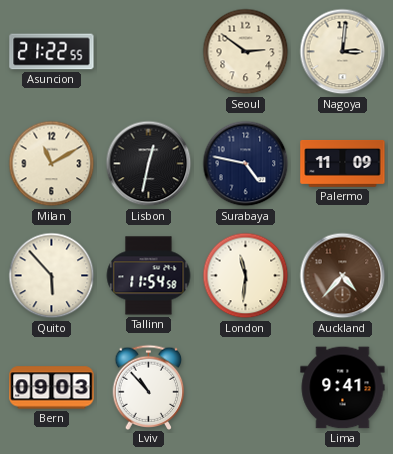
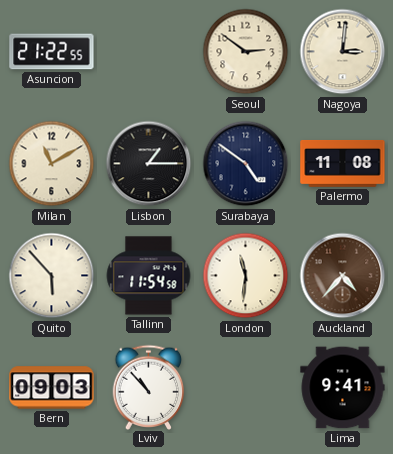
Lisbon: 12:32 -> 1:15
Surabaya: 4:47 -> 4:51
Palermo: 11:09 -> 11:08
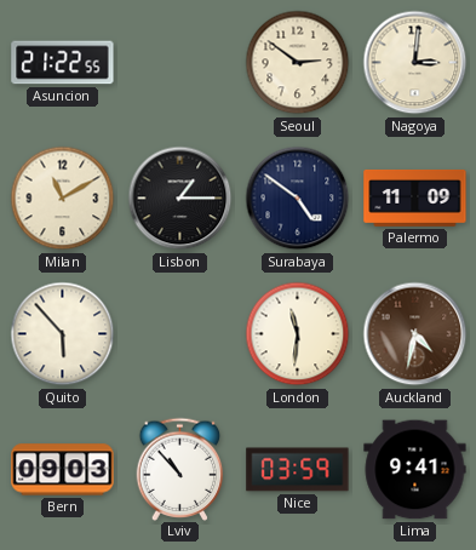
Palermo: 11:08 -> 11:09
Tallinn: 11:54 -> none
Auckland: 4:37 -> 4:32
Nice: none -> 03:59
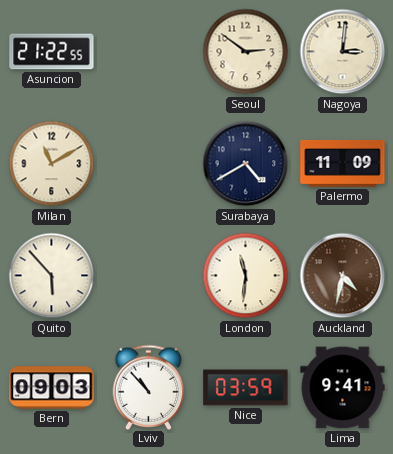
Lisbon: 1:15 -> none
Surabaya: 4:51 -> 4:40
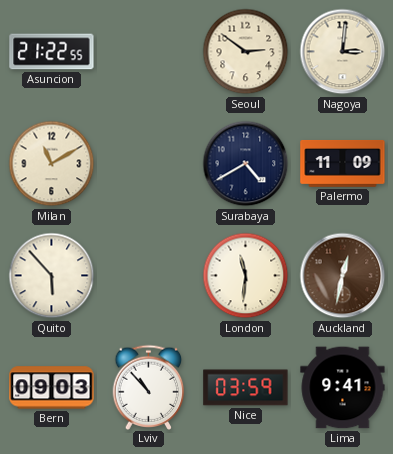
Auckland: 4:32 -> 12:32
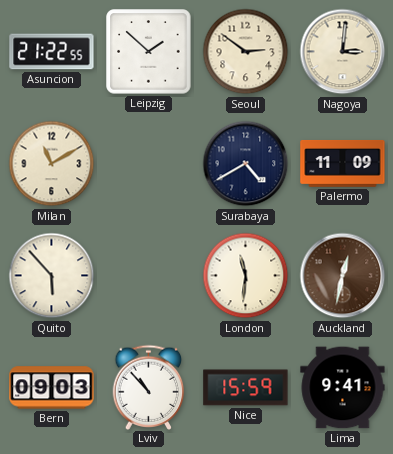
Leipzig: none -> 1:52
Nice: 03:59 -> 15:59
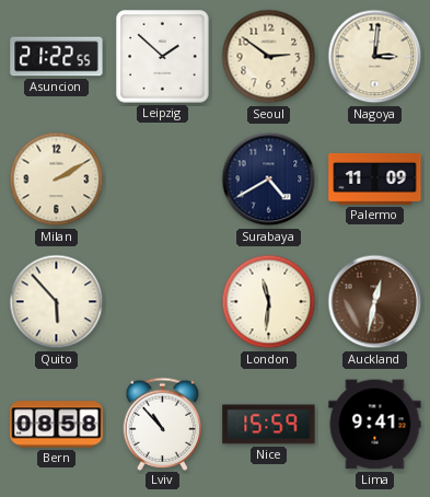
Milan: 11:10 -> 2:10
Bern: 09:03 -> 08:58
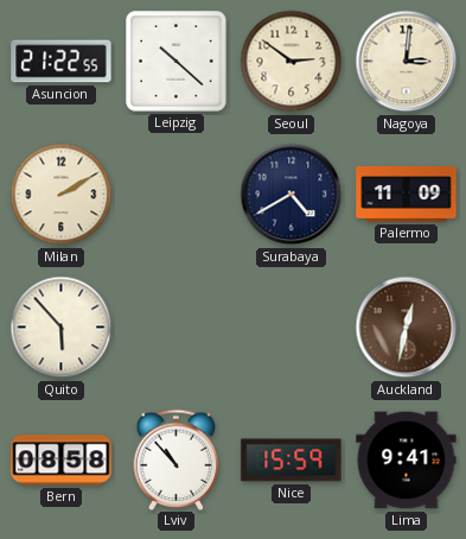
Leipzig: 1:52 -> 10:22
London: 11:31 -> none
